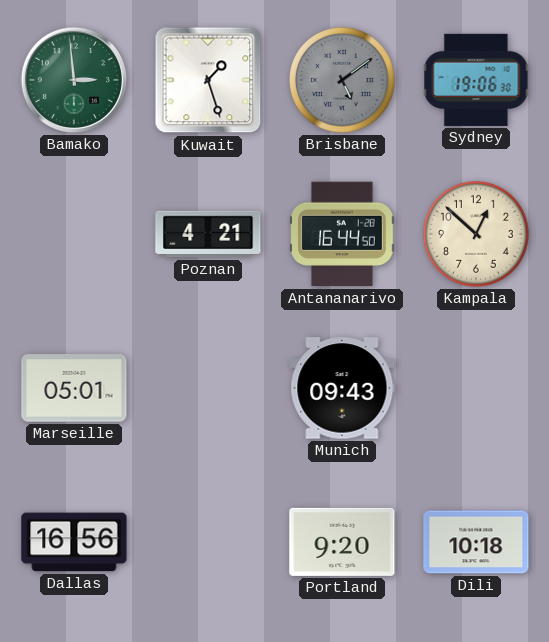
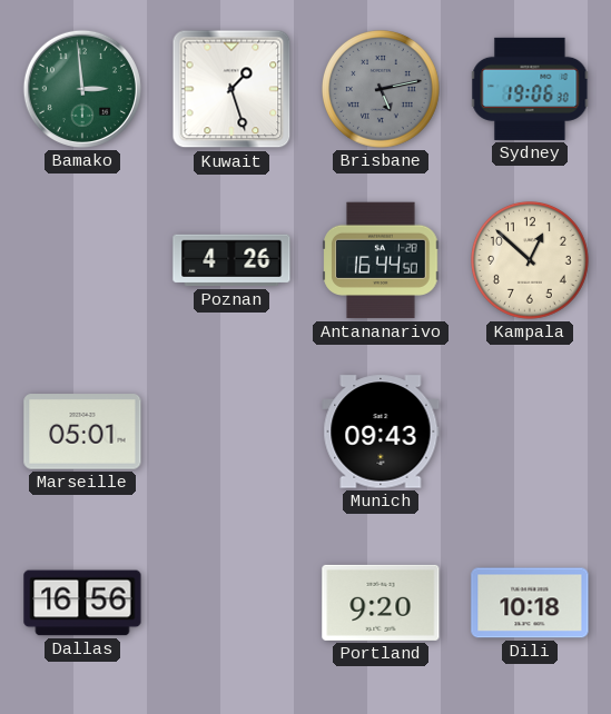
Brisbane: 5:09 -> 5:13
Poznan: 4:21 -> 4:26
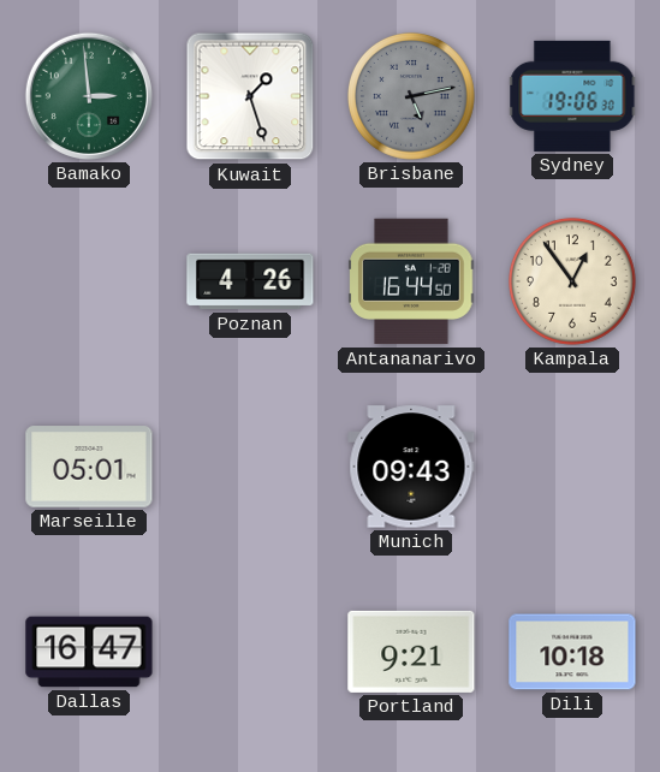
Kampala: 12:52 -> 12:54
Dallas: 16:56 -> 16:47
Portland: 9:20 -> 9:21
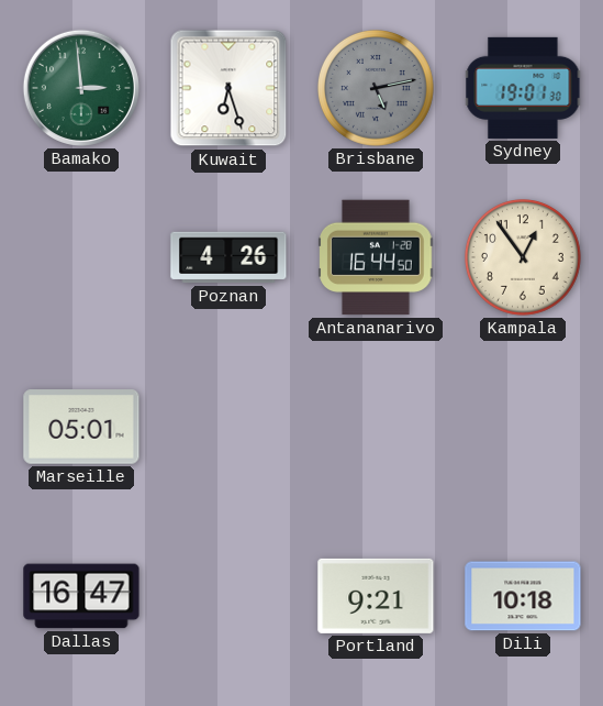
Kuwait: 1:27 -> 6:27
Sydney: 19:06 -> 19:01
Munich: 09:43 -> none
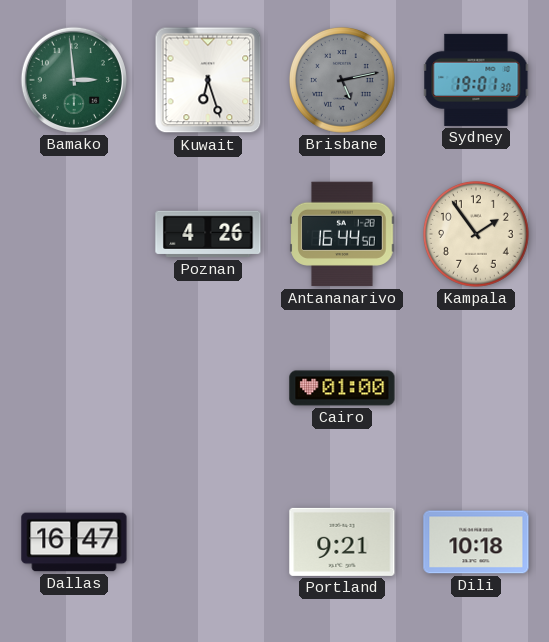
Kampala: 12:54 -> 1:54
Marseille: 05:01 -> none
Cairo: none -> 01:00
